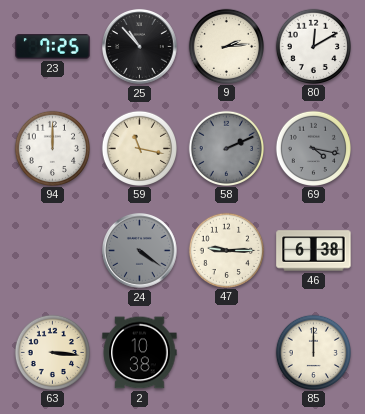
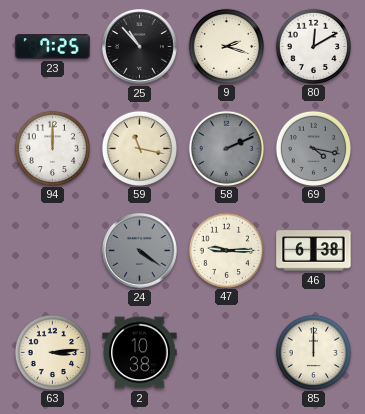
9: 2:14 -> 2:18
63: 3:16 -> 3:14
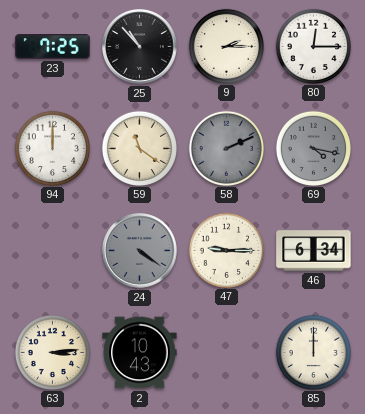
9: 2:18 -> 2:15
80: 12:10 -> 12:15
59: 11:17 -> 11:21
46: 6:38 -> 6:34
2: 10:38 -> 10:43
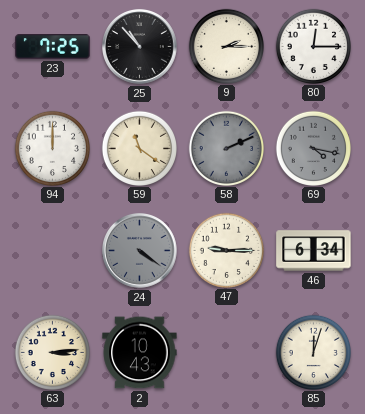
85: 12:00 -> 12:03
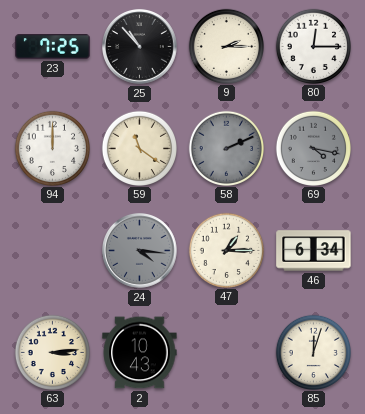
24: 4:21 -> 4:16
47: 9:15 -> 1:15
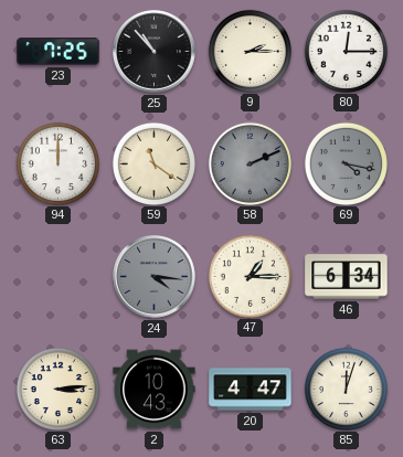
20: none -> 4:47
